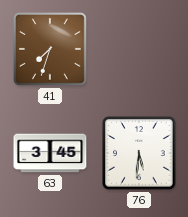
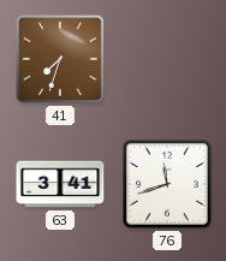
63: 3:45 -> 3:41
76: 5:31 -> 11:42
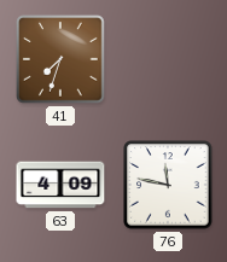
63: 3:41 -> 4:09
76: 11:42 -> 11:47
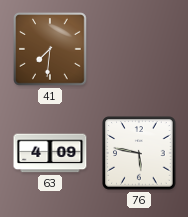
41: 7:33 -> 7:31
76: 11:47 -> 5:47
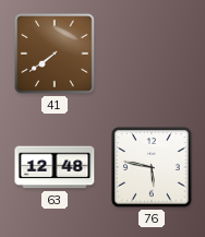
41: 7:31 -> 7:39
63: 4:09 -> 12:48
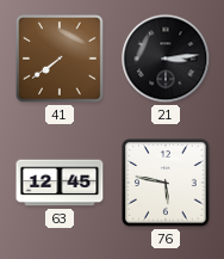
21: none -> 3:14
63: 12:48 -> 12:45
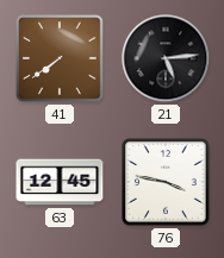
21: 3:14 -> 5:14
76: 5:47 -> 3:47
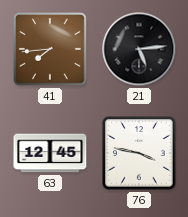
41: 7:39 -> 7:44
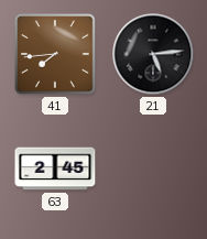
63: 12:45 -> 2:45
76: 3:47 -> none
